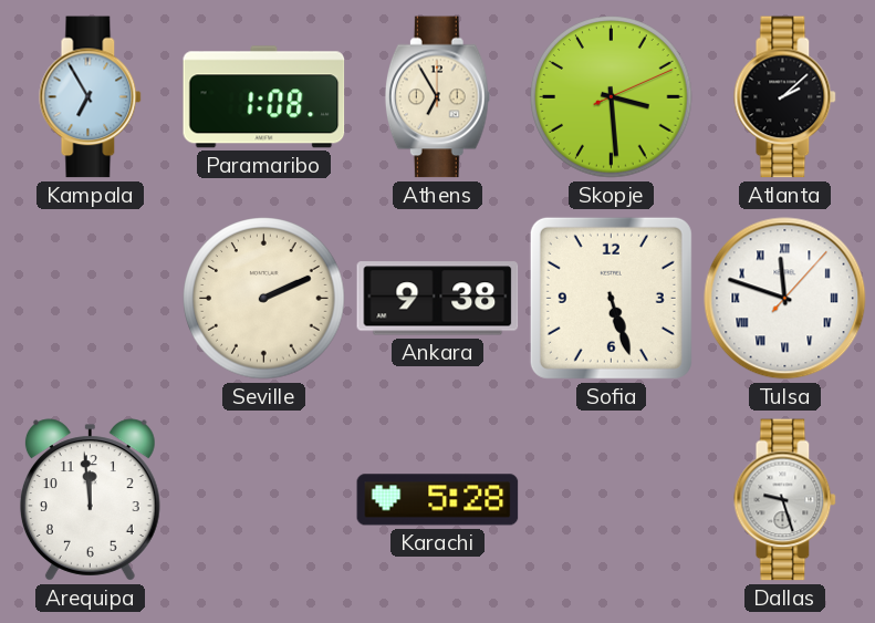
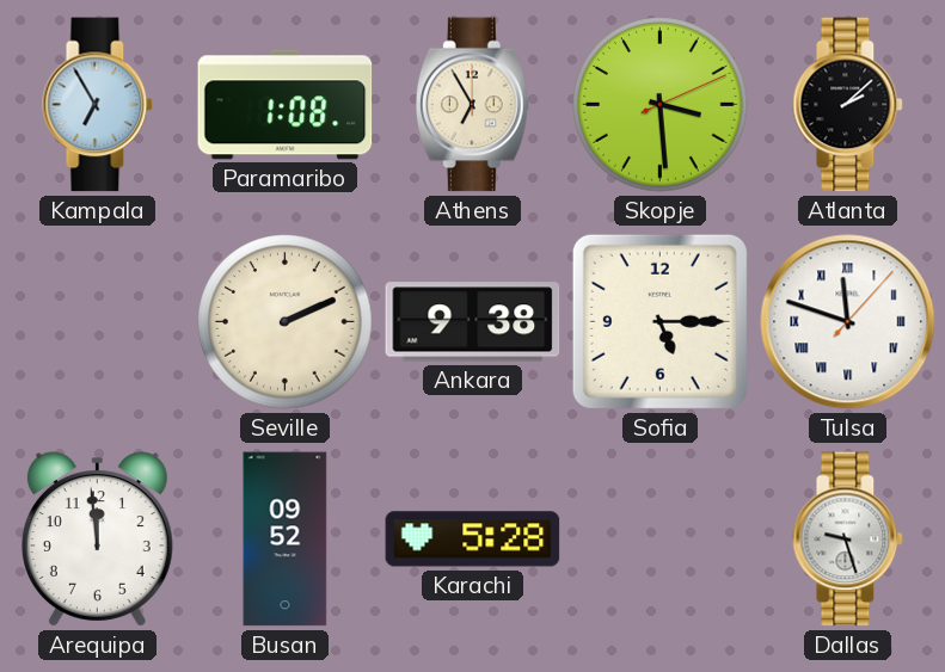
Sofia: 5:27 -> 5:15
Busan: none -> 09:52
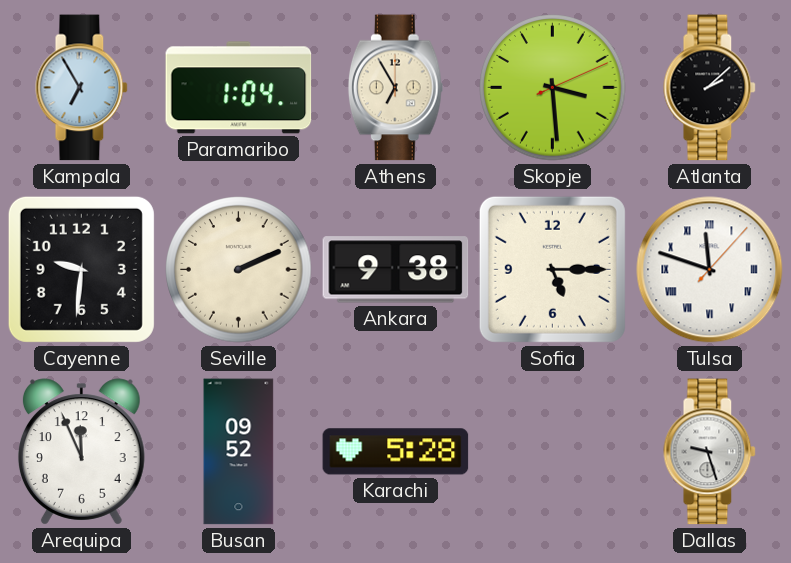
Paramaribo: 1:08 -> 1:04
Cayenne: none -> 9:31
Arequipa: 11:59 -> 11:56
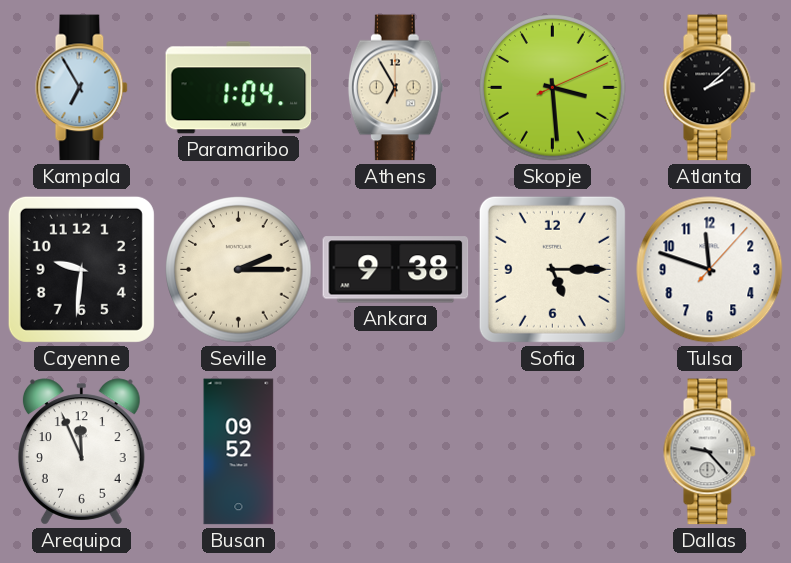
Seville: 2:11 -> 2:15
Tulsa numerals: Roman -> Arabic
Karachi: 5:28 -> none
Dallas: 9:27 -> 9:23
